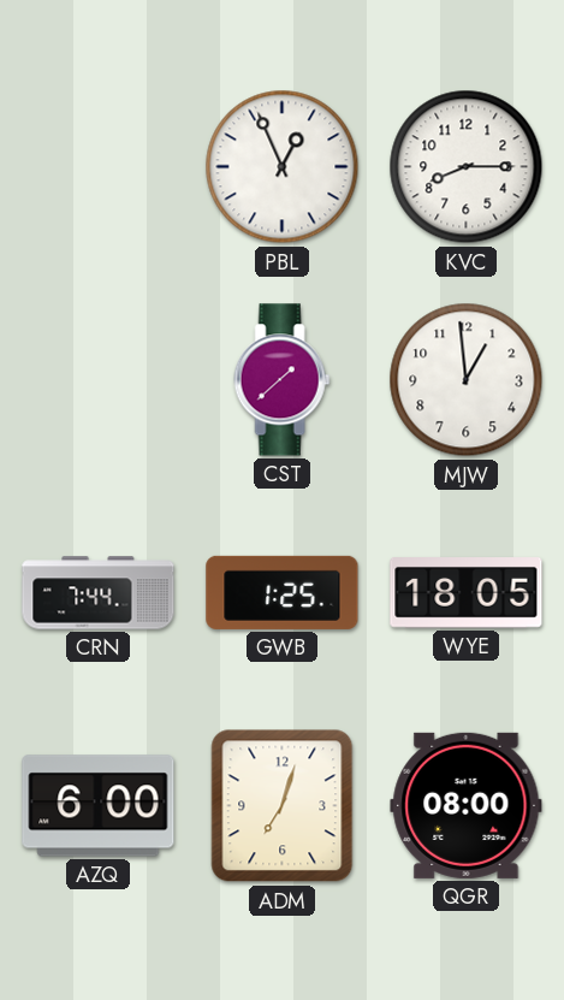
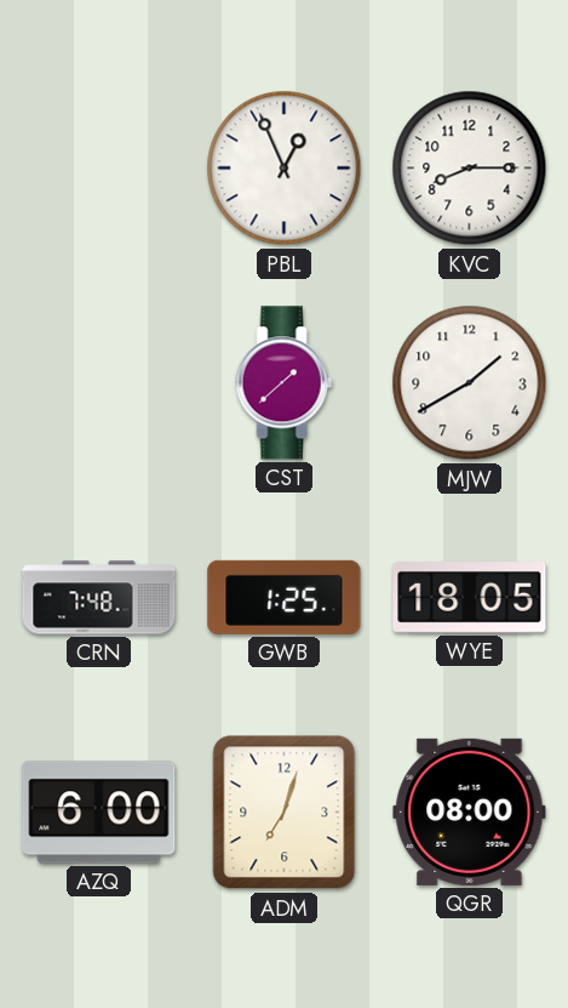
MJW: 12:59 -> 1:40
CRN: 7:44 -> 7:48
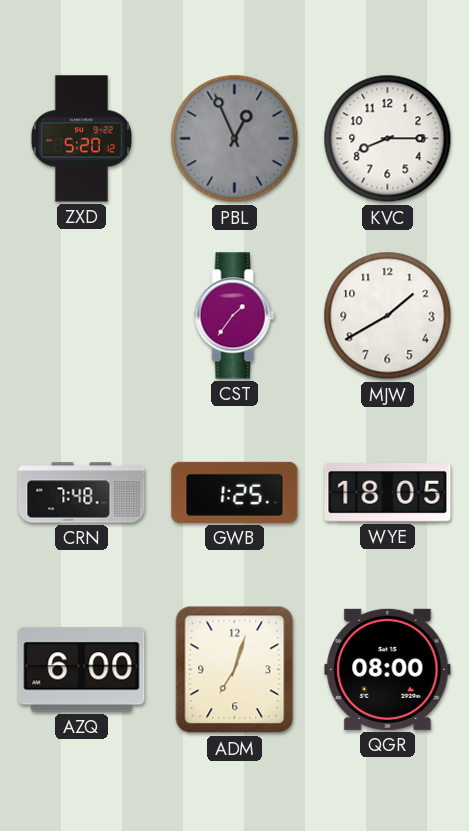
ZXD: none -> 5:20
PBL dial: white -> grey
CST: 1:38 -> 1:36
